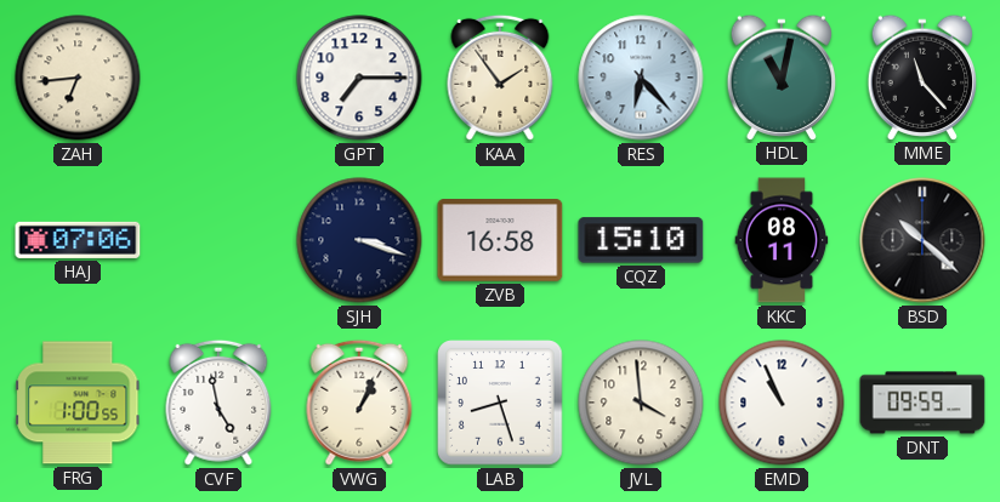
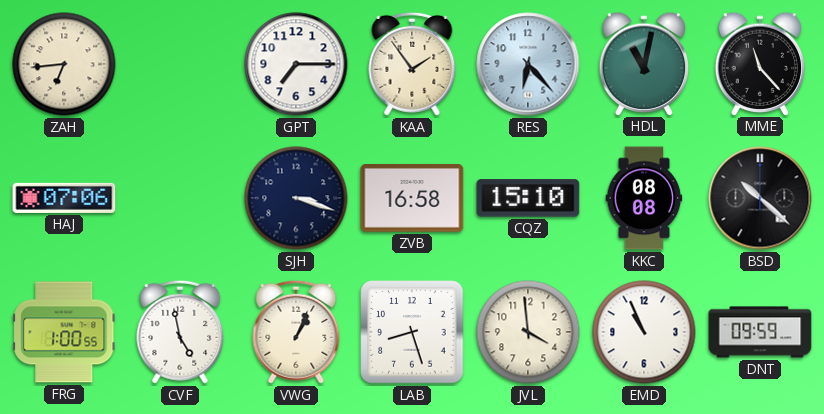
KKC: 08:11 -> 08:08
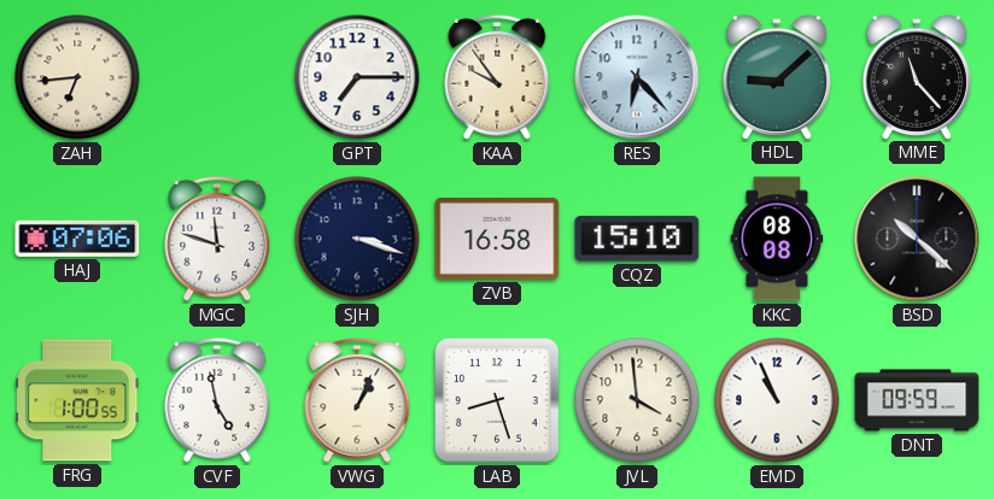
KAA: 1:54 -> 9:54
HDL: 11:02 -> 9:08
MGC: none -> 11:48
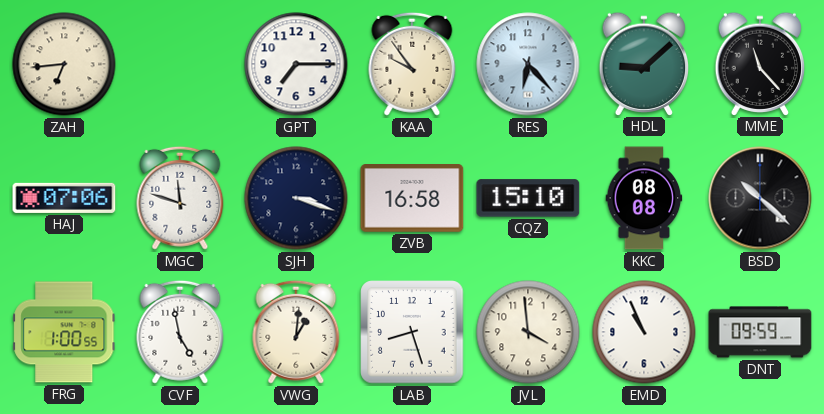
VWG: 1:04 -> 1:01
